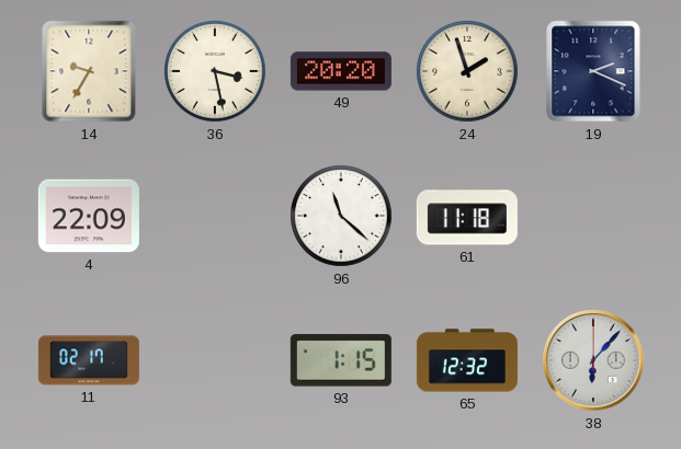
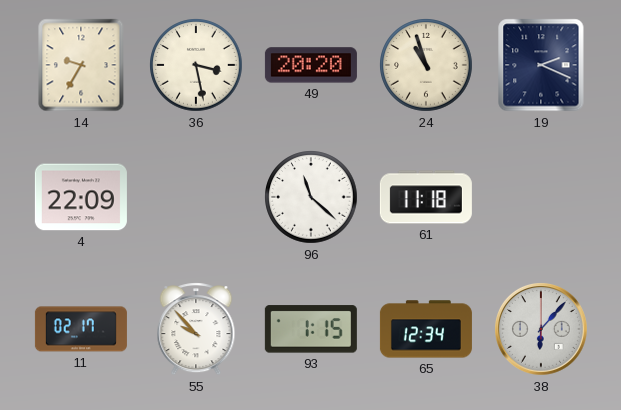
24: 1:57 -> 10:57
55: none -> 9:53
65: 12:32 -> 12:34
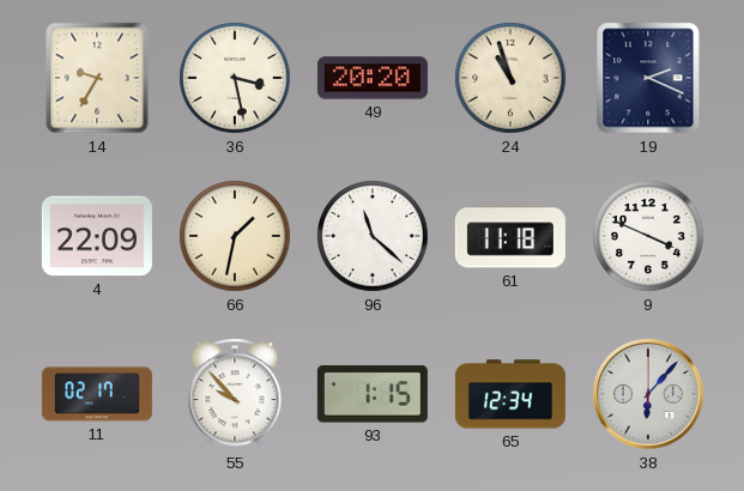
66: none -> 1:32
9: none -> 3:49
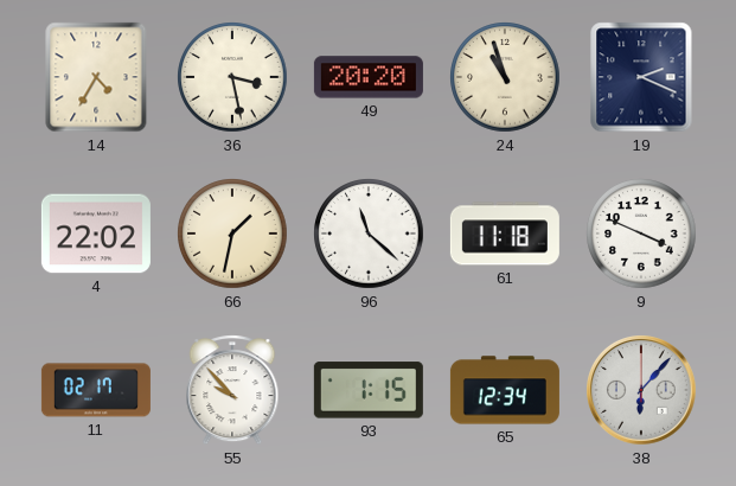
14: 9:35 -> 4:35
4: 22:09 -> 22:02
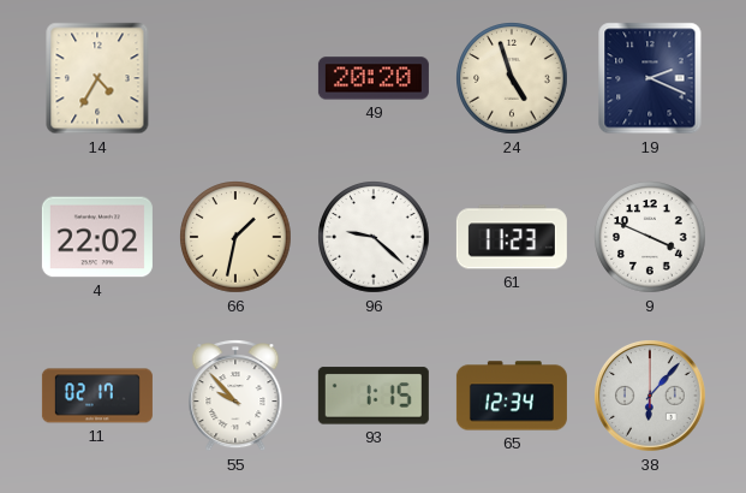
36: 3:28 -> none
24: 10:57 -> 4:57
96: 11:22 -> 9:22
61: 11:18 -> 11:23
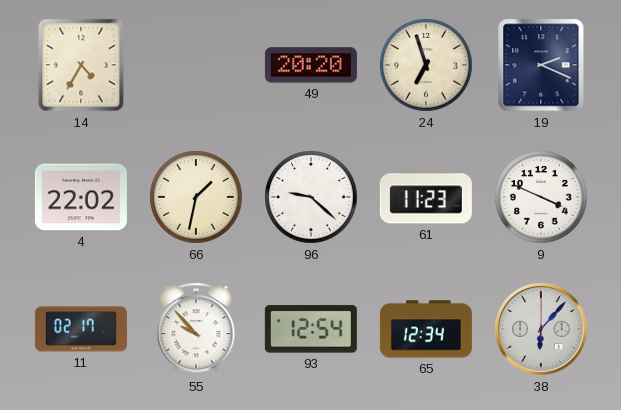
24: 4:57 -> 6:57
93: 1:15 -> 12:54
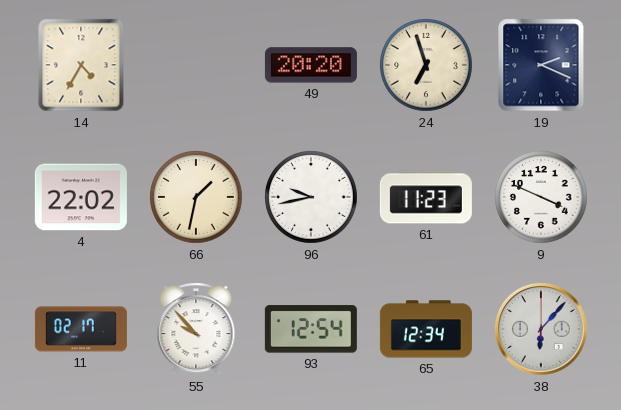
96: 9:22 -> 9:43
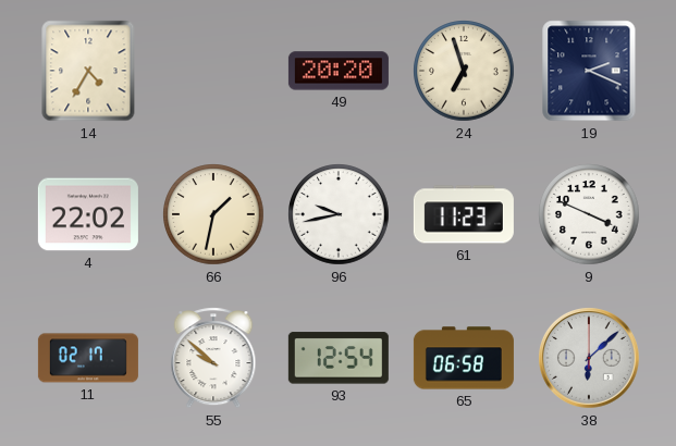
55: 9:53 -> 9:52
65: 12:34 -> 06:58
38: 6:07 -> 6:08
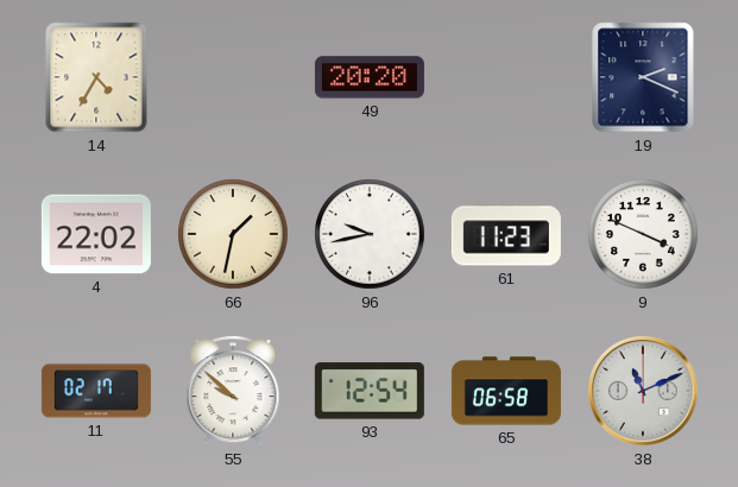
24: 6:57 -> none
38: 6:08 -> 11:11
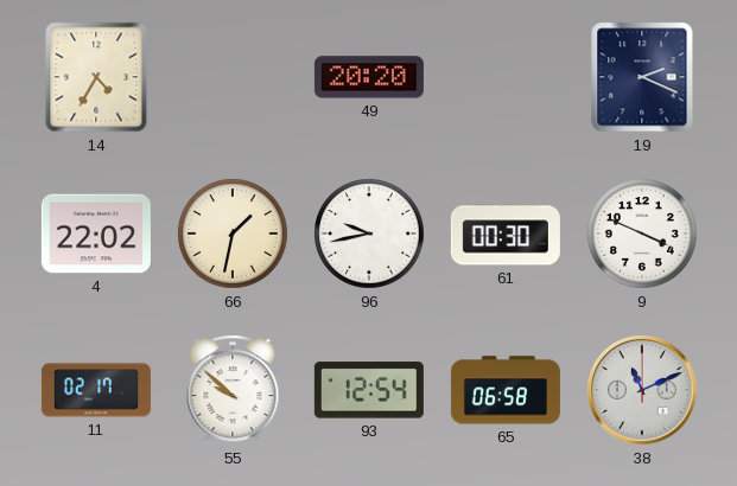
61: 11:23 -> 00:30
